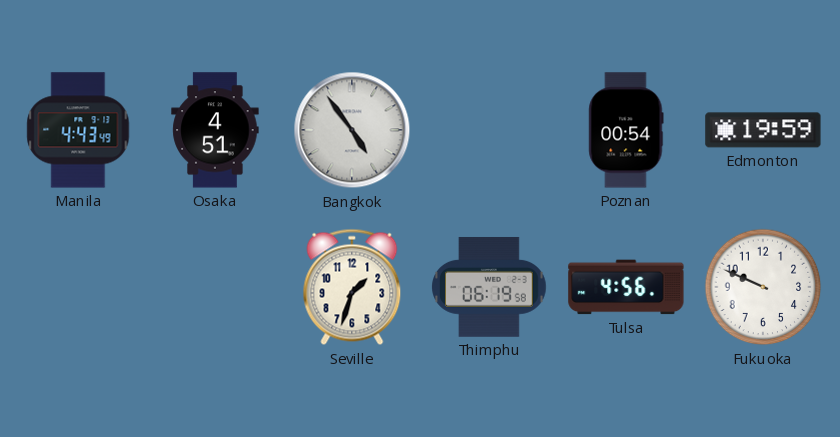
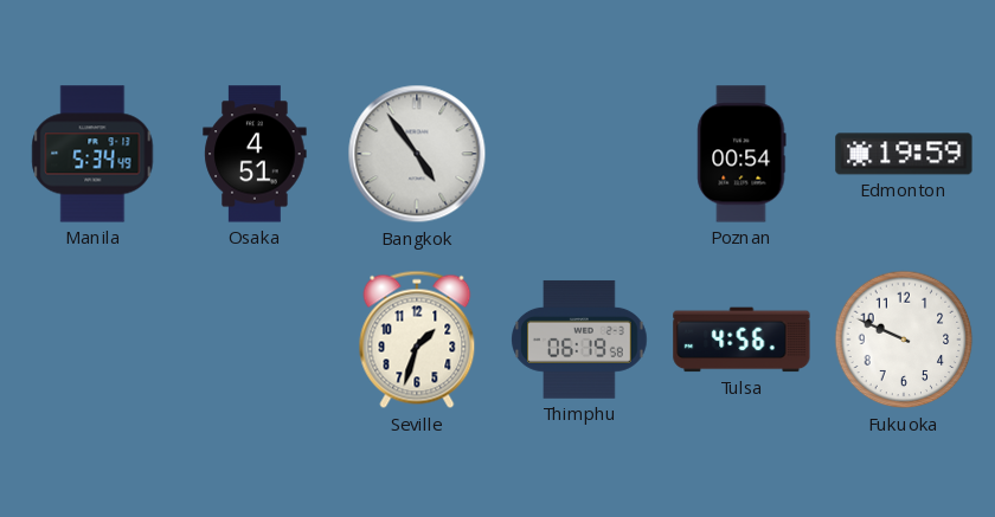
Manila: 4:43 -> 5:34
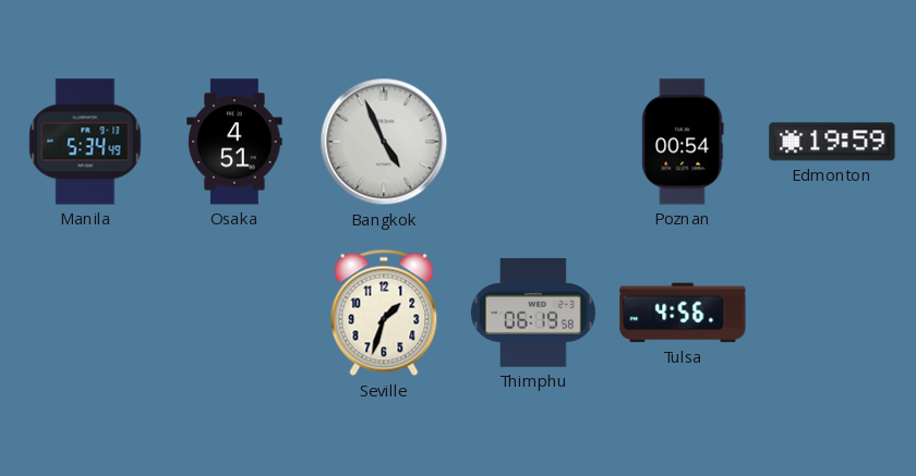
Bangkok: 4:54 -> 4:56
Fukuoka: 9:49 -> none
